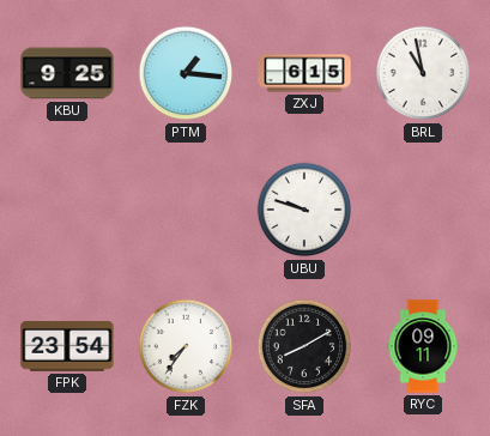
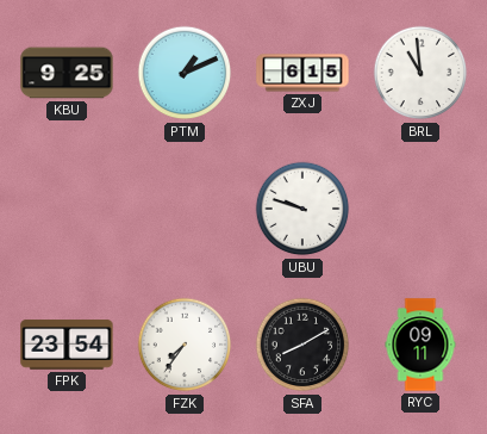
PTM: 1:16 -> 1:11
BRL: 10:58 -> 10:59
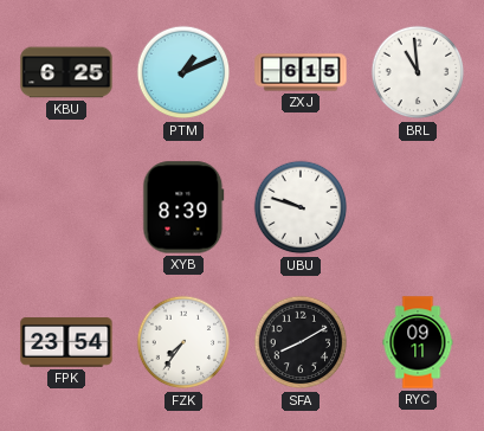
KBU: 9:25 -> 6:25
XYB: none -> 8:39
